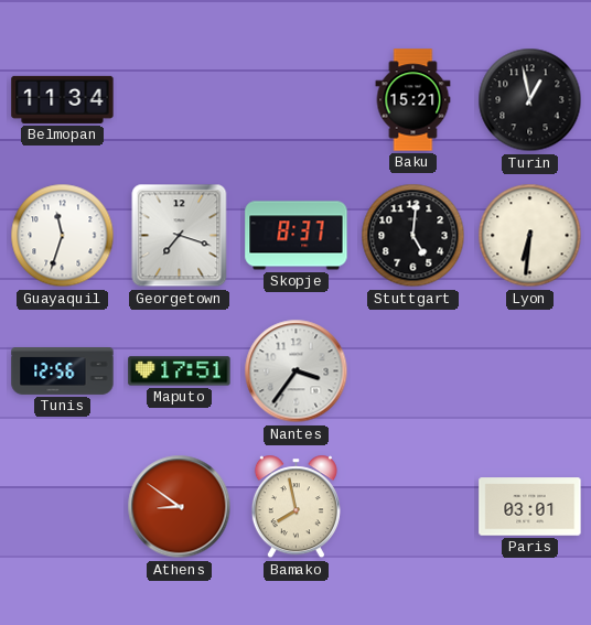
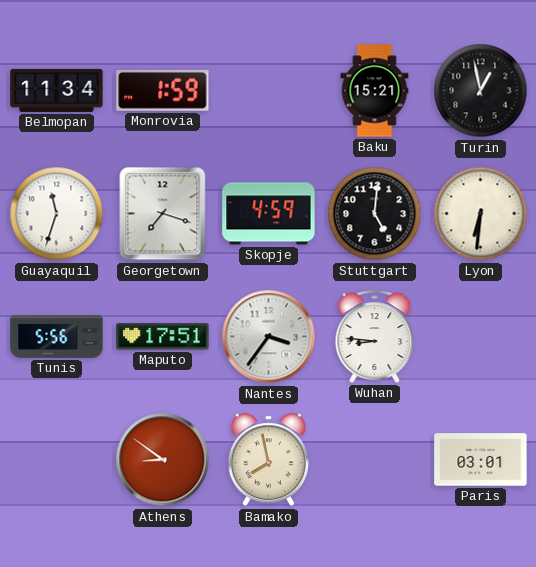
Monrovia: none -> 1:59
Skopje: 8:37 -> 4:59
Tunis: 12:56 -> 5:56
Wuhan: none -> 8:46
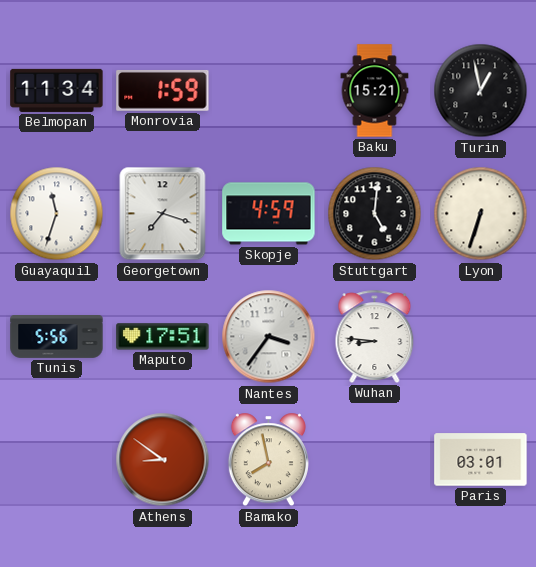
Lyon: 6:31 -> 6:33
